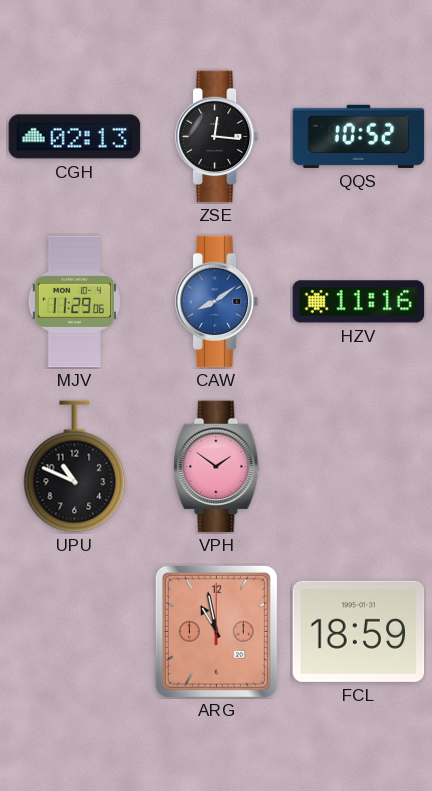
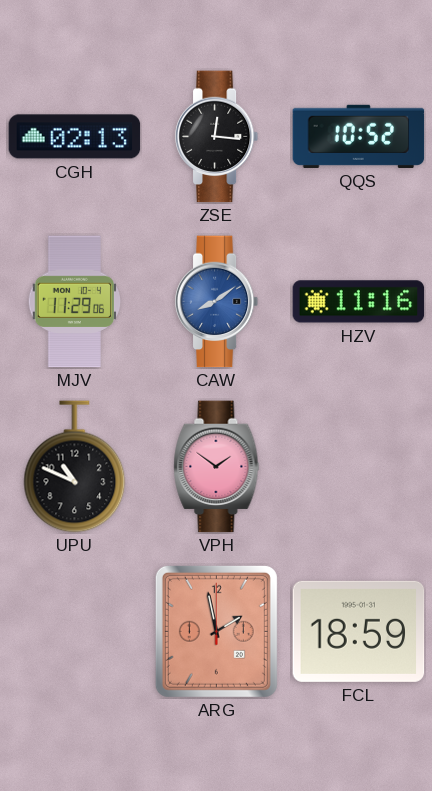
ARG: 10:58 -> 1:58
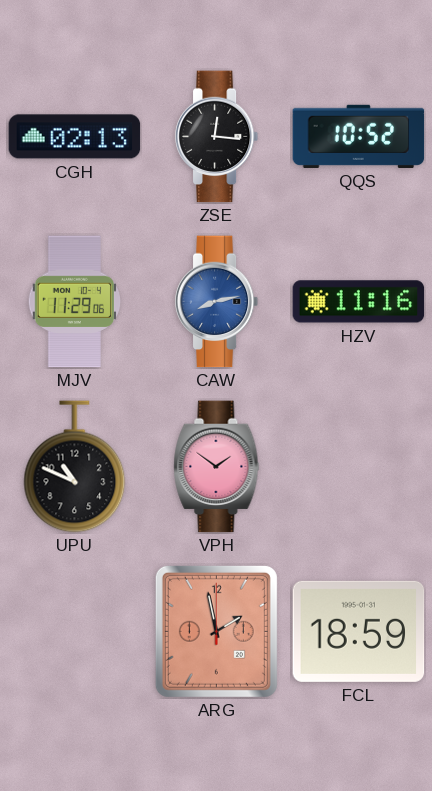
CAW: 8:09 -> 8:13
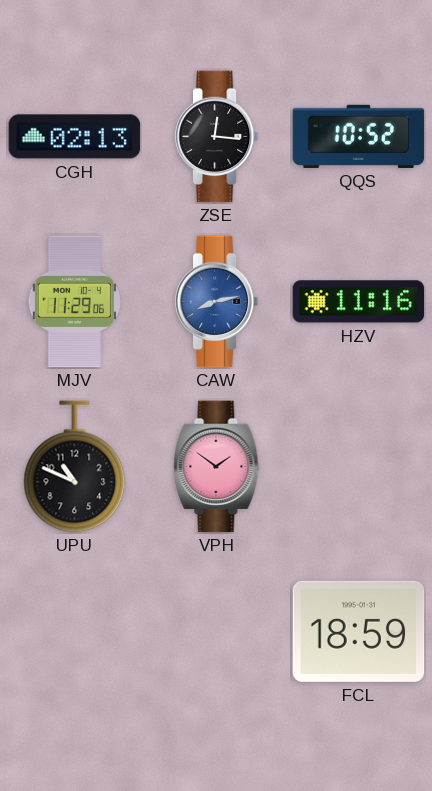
ARG: 1:58 -> none
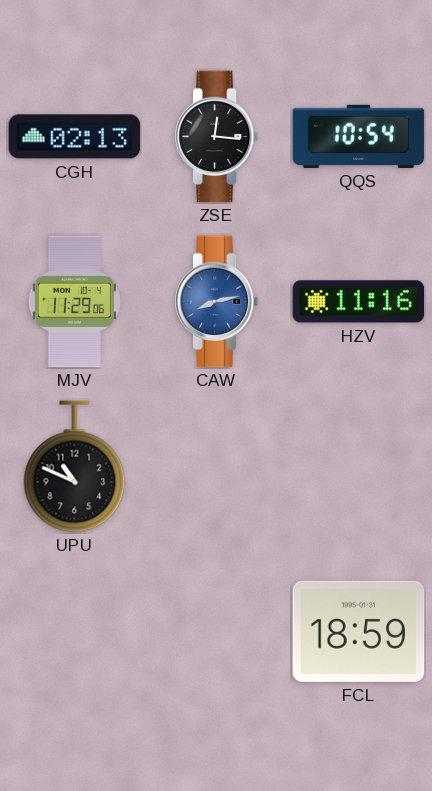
QQS: 10:52 -> 10:54
VPH: 1:51 -> none
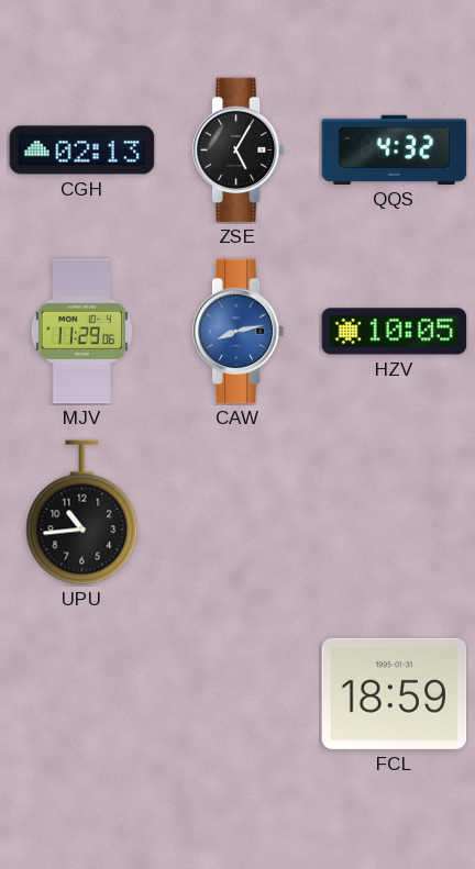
ZSE: 12:16 -> 5:05
QQS: 10:54 -> 4:32
HZV: 11:16 -> 10:05
UPU: 10:49 -> 10:44
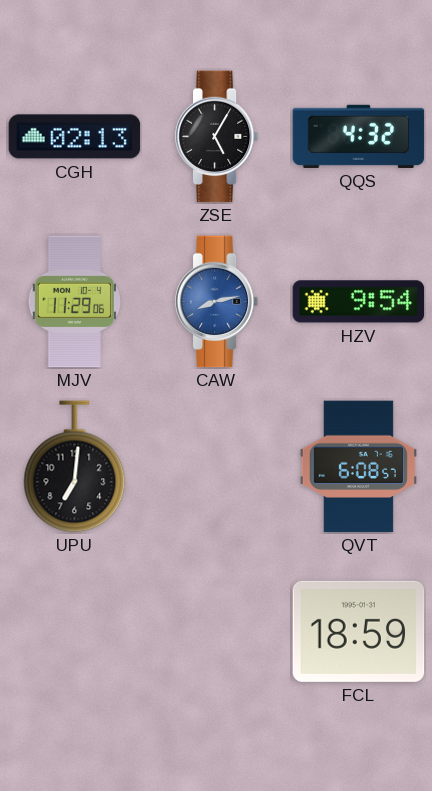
HZV: 10:05 -> 9:54
UPU: 10:44 -> 7:01
QVT: none -> 6:08
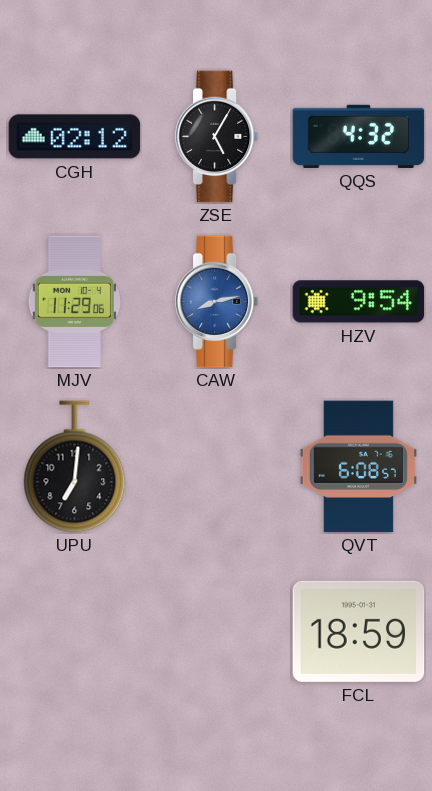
CGH: 02:13 -> 02:12
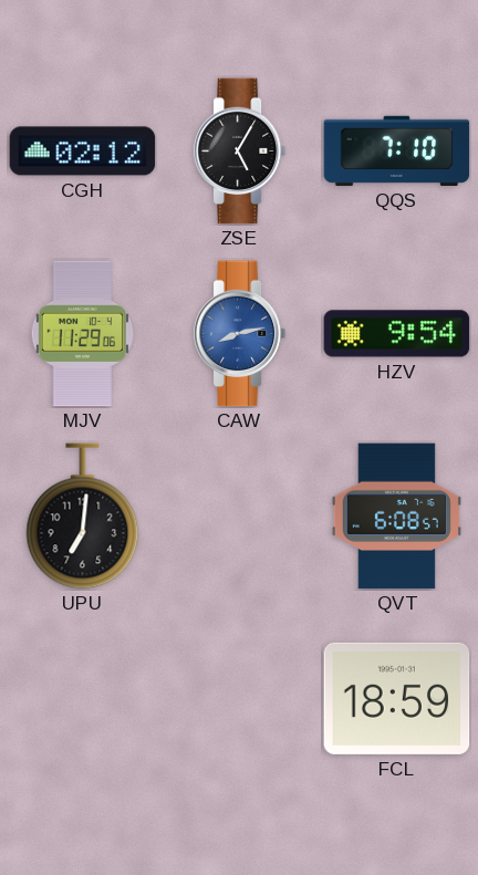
QQS: 4:32 -> 7:10
